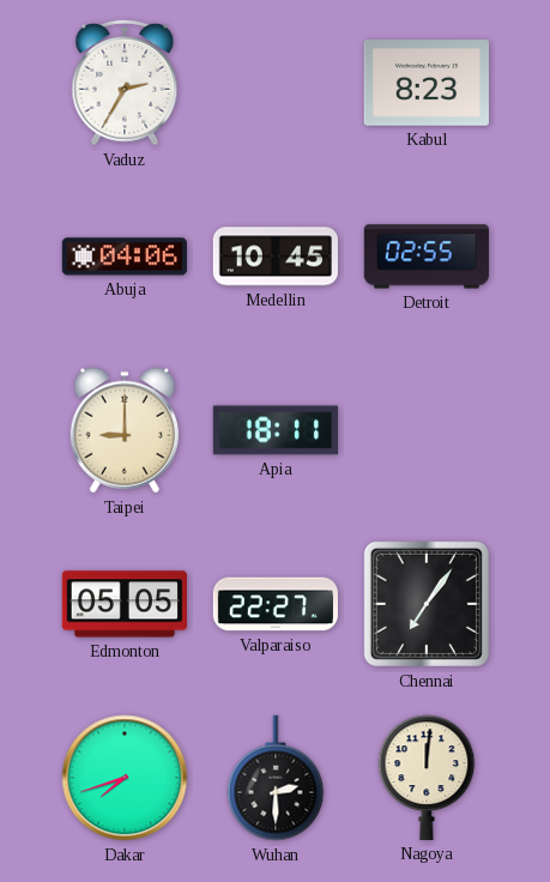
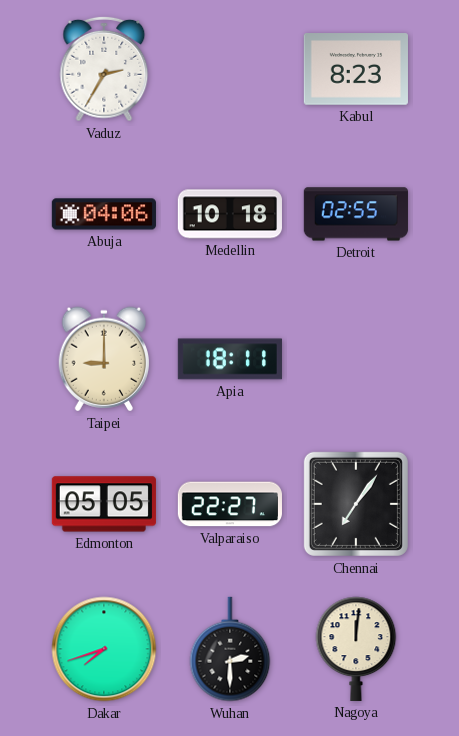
Medellin: 10:45 -> 10:18
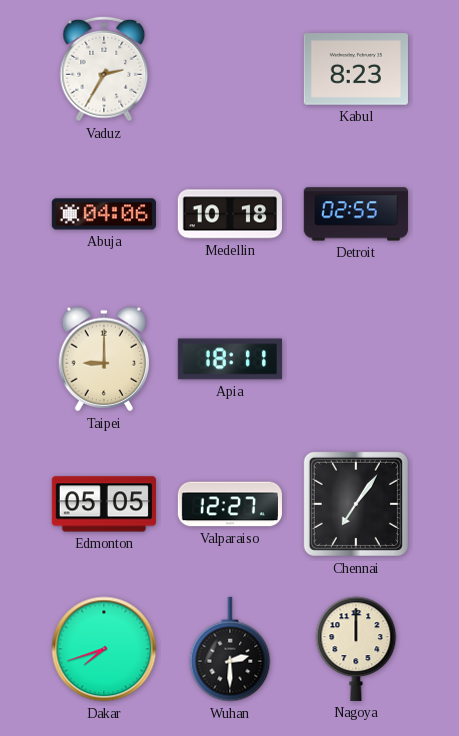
Valparaiso: 22:27 -> 12:27
Nagoya: 12:01 -> 12:00
